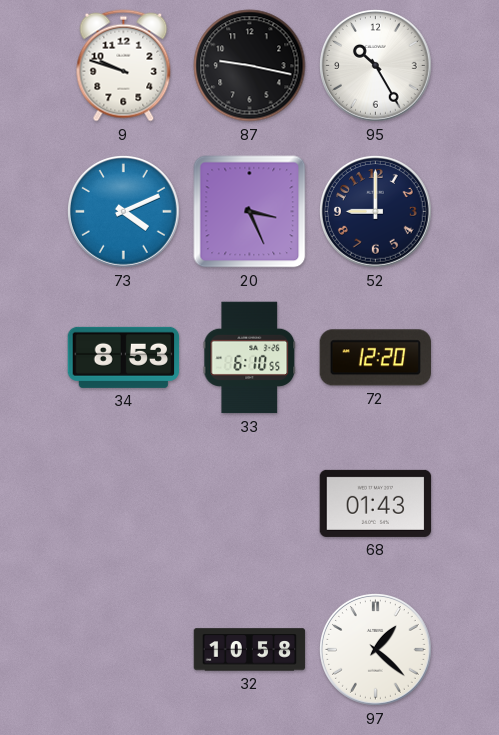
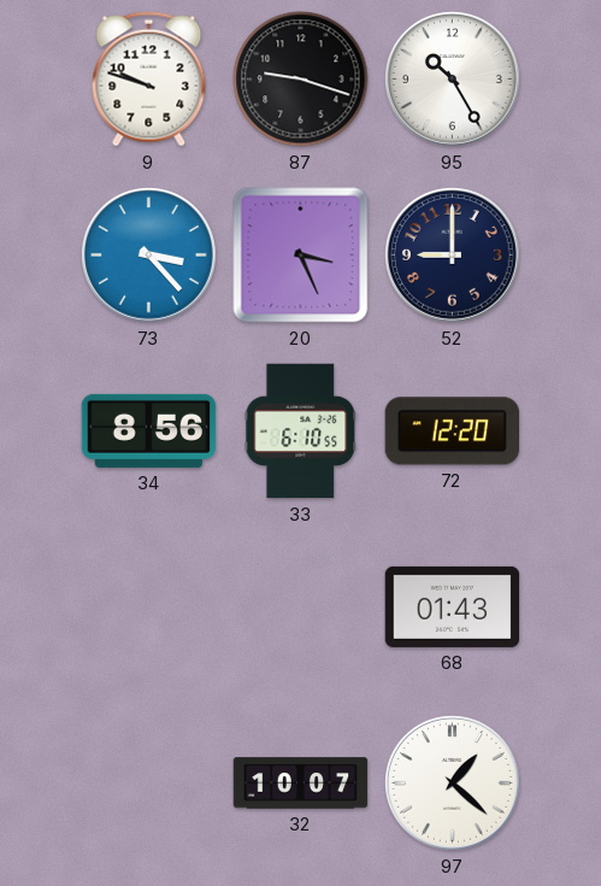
87: 9:17 -> 9:18
73: 4:11 -> 3:23
34: 8:53 -> 8:56
32: 10:58 -> 10:07
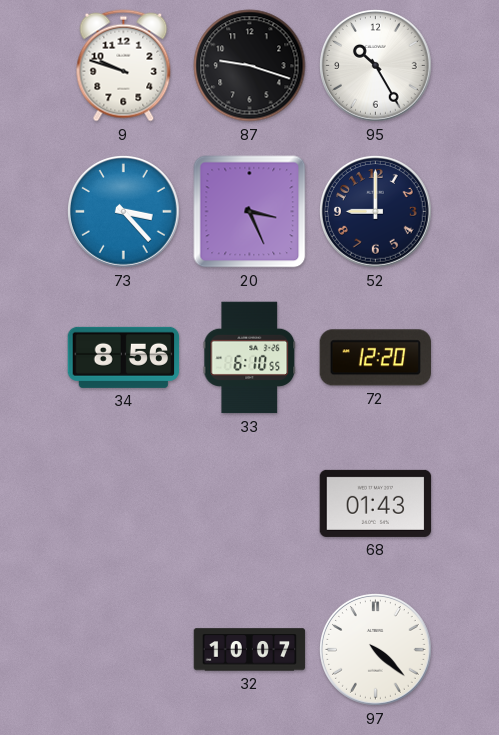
97: 1:22 -> 4:22
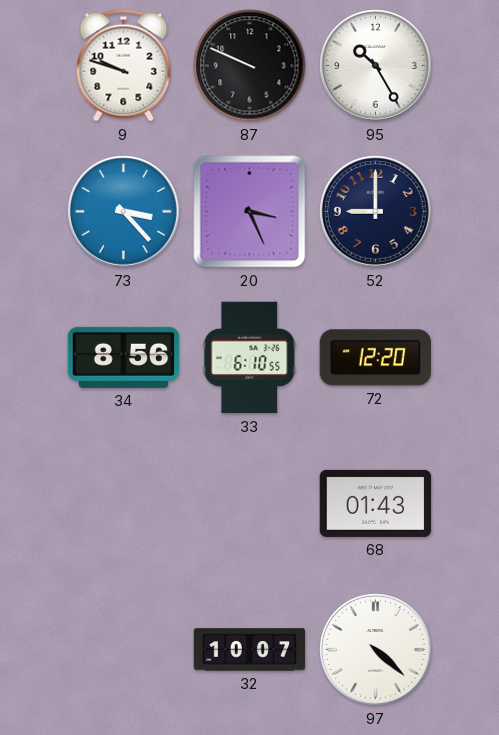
87: 9:18 -> 9:49
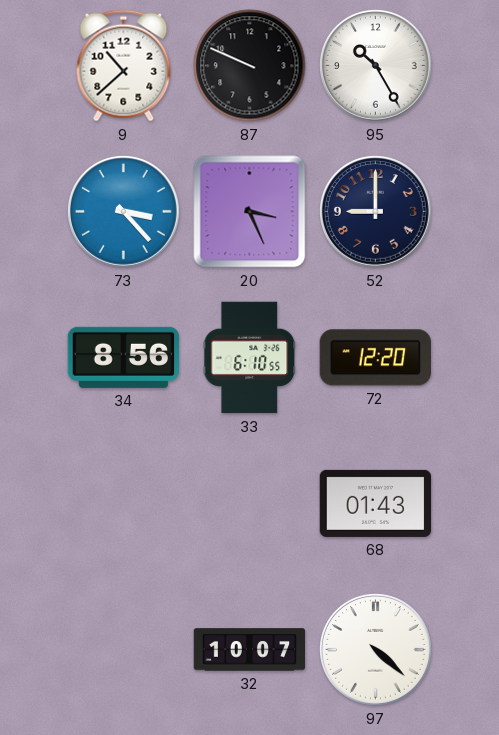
9: 9:48 -> 10:38
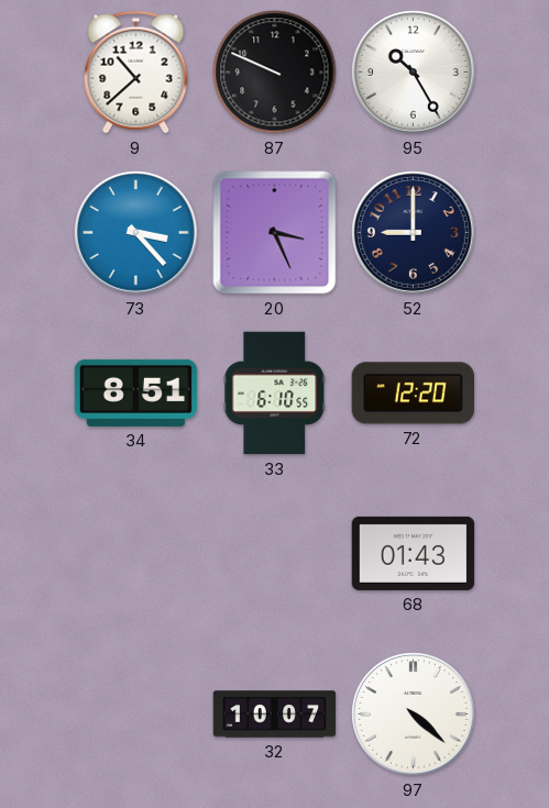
34: 8:56 -> 8:51
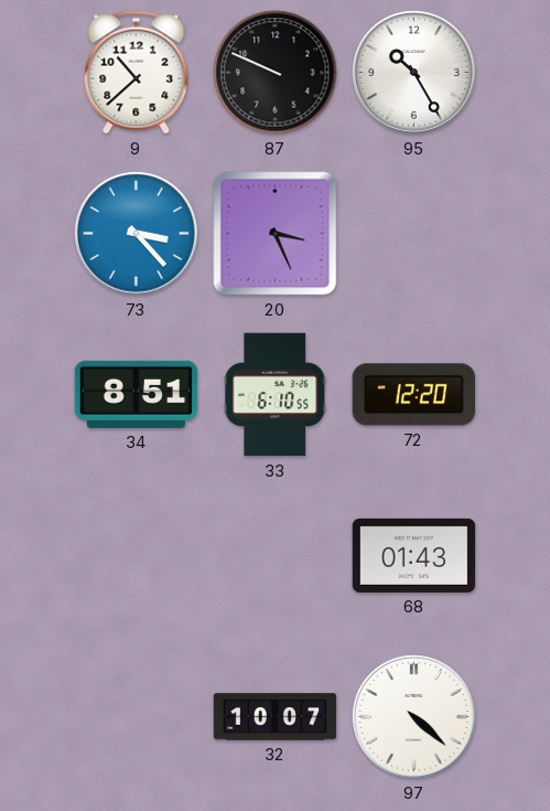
52: 9:00 -> none
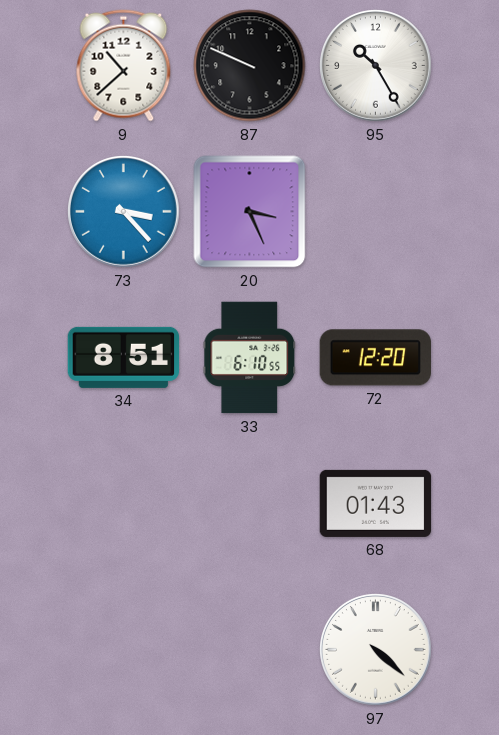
32: 10:07 -> none
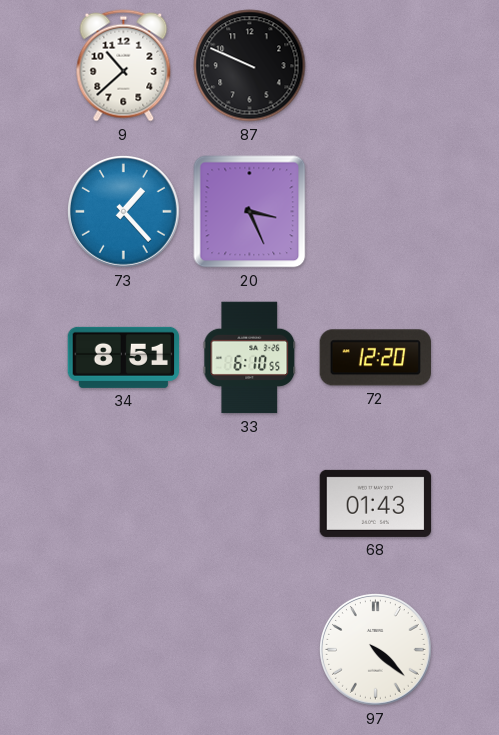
95: 10:25 -> none
73: 3:23 -> 1:23
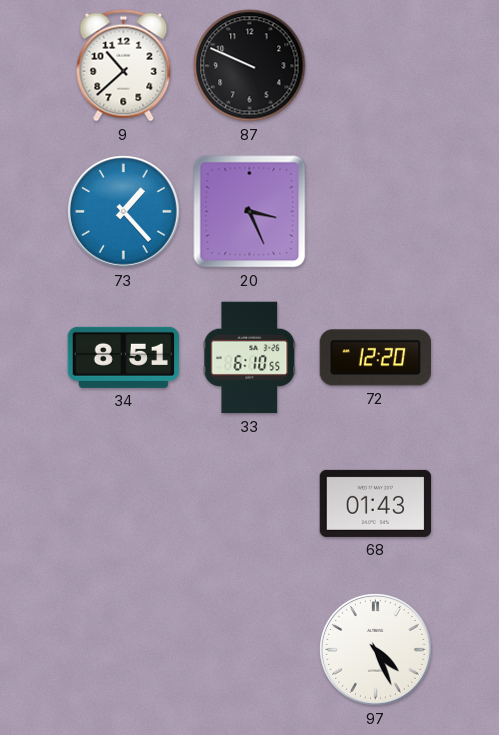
97: 4:22 -> 4:26
